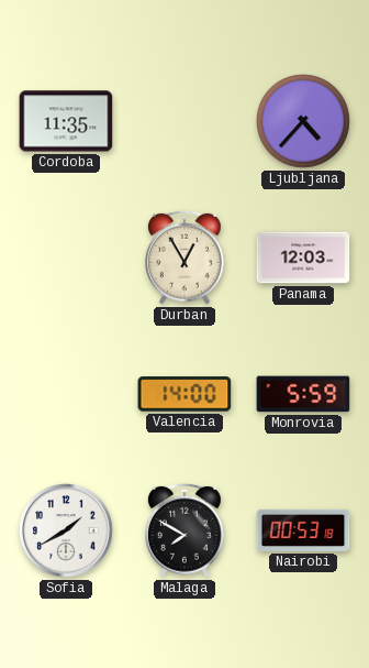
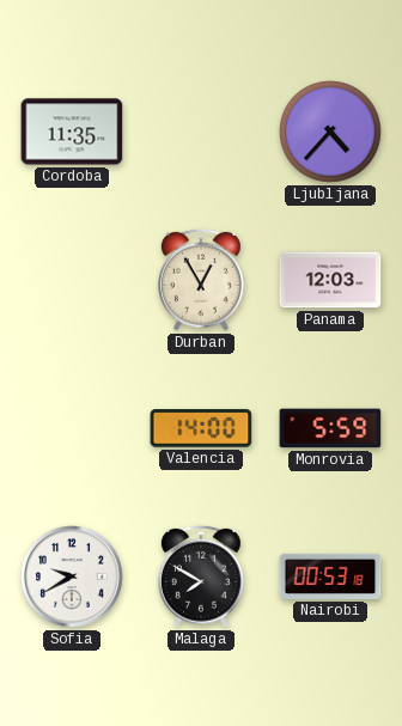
Sofia: 1:40 -> 9:40
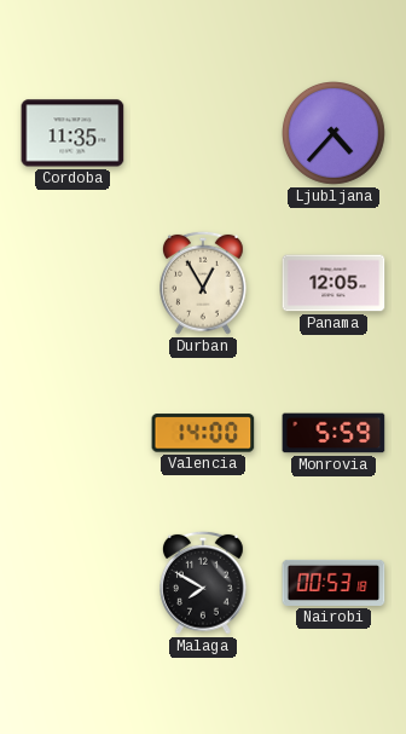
Panama: 12:03 -> 12:05
Sofia: 9:40 -> none
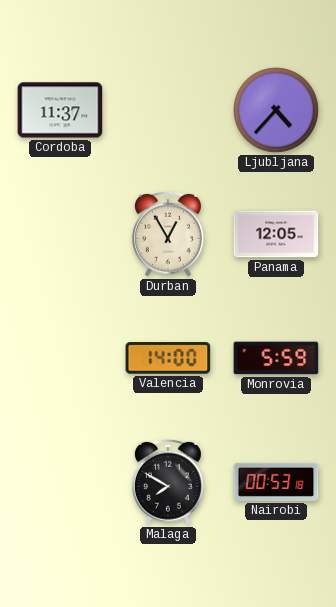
Cordoba: 11:35 -> 11:37
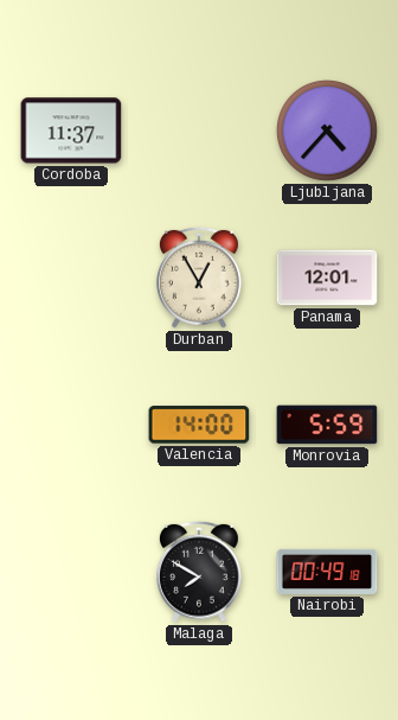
Panama: 12:05 -> 12:01
Nairobi: 00:53 -> 00:49
